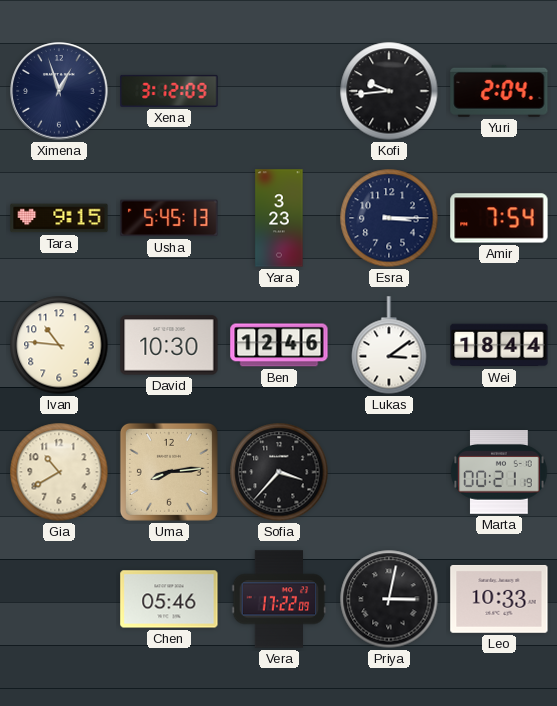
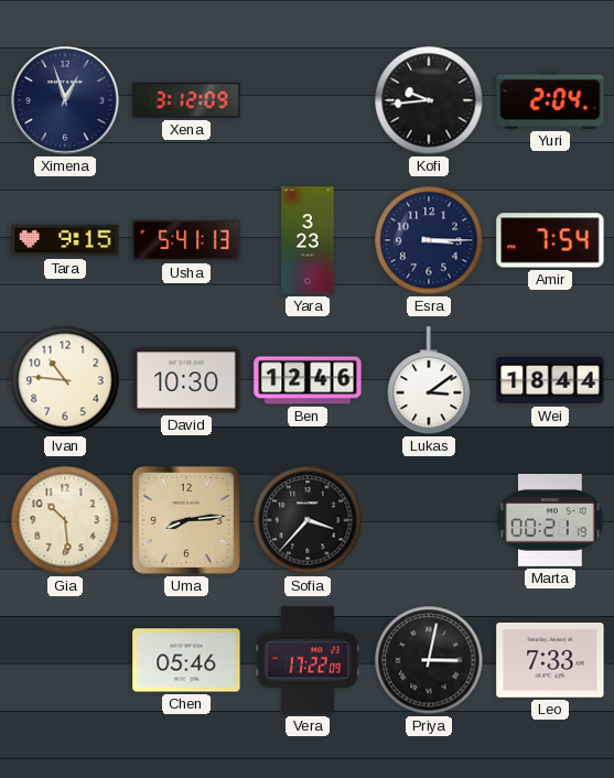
Usha: 5:45 -> 5:41
Gia: 10:40 -> 10:29
Leo: 10:33 -> 7:33
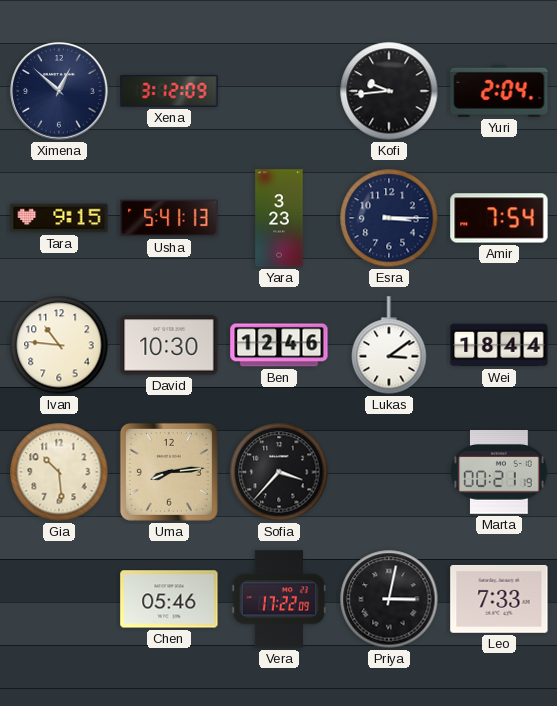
Ximena: 12:57 -> 12:52
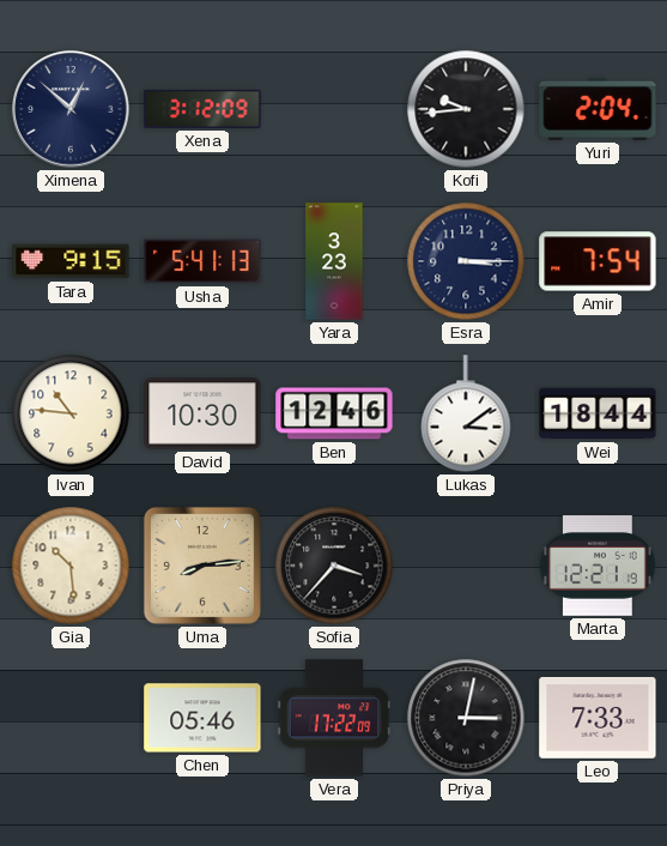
Marta: 00:21 -> 12:21
